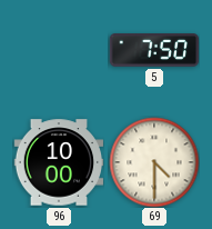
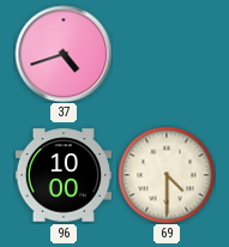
37: none -> 4:42
5: 7:50 -> none
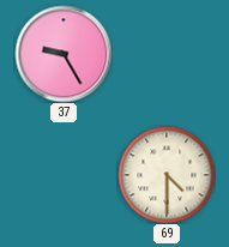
37: 4:42 -> 9:25
96: 10:00 -> none
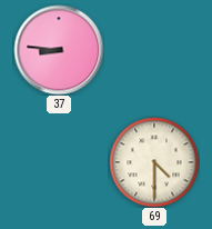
37: 9:25 -> 8:46
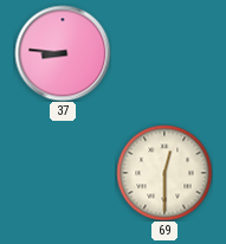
69: 4:30 -> 12:30
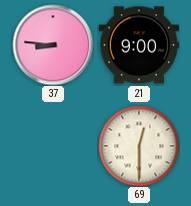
21: none -> 9:00
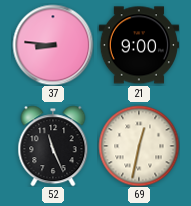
52: none -> 11:26
69: 12:30 -> 12:32
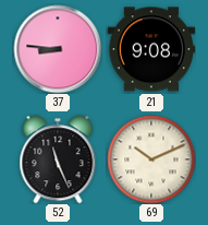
21: 9:00 -> 9:08
69: 12:32 -> 10:11
